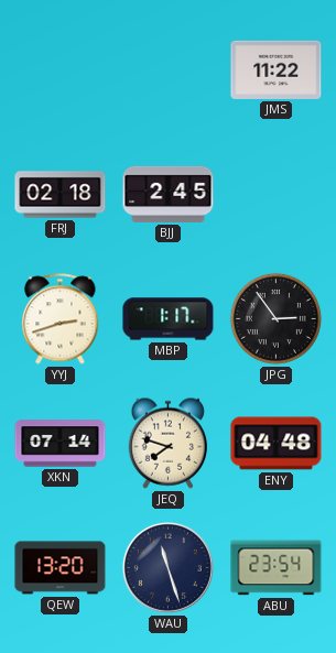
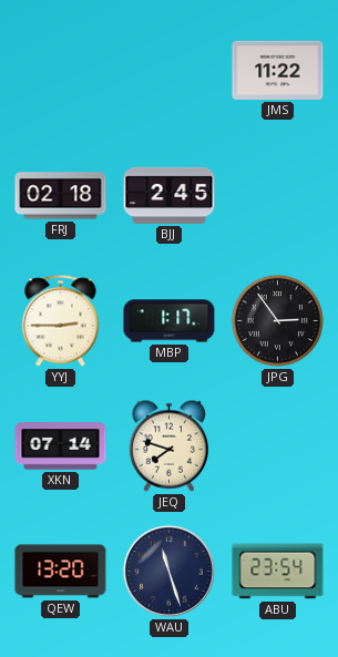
YYJ: 2:42 -> 2:45
ENY: 04:48 -> none
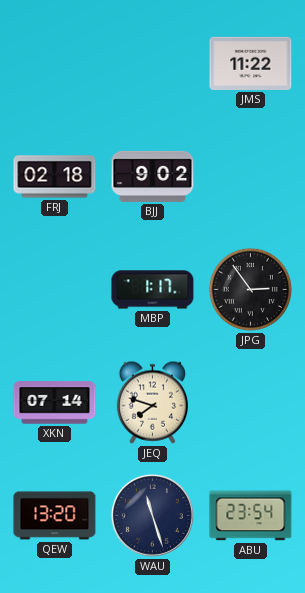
BJJ: 2:45 -> 9:02
YYJ: 2:45 -> none
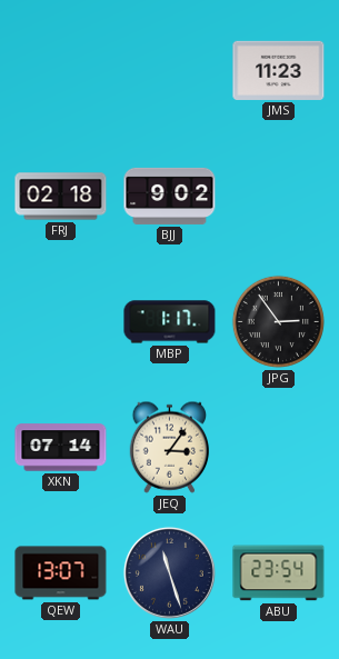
JMS: 11:22 -> 11:23
JEQ: 7:48 -> 3:06
QEW: 13:20 -> 13:07
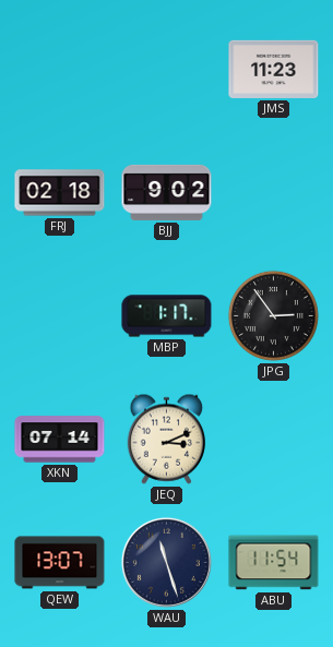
JEQ: 3:06 -> 3:11
ABU: 23:54 -> 11:54
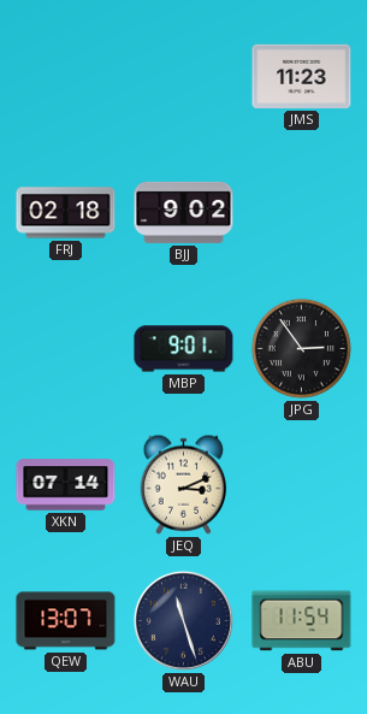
MBP: 1:17 -> 9:01
